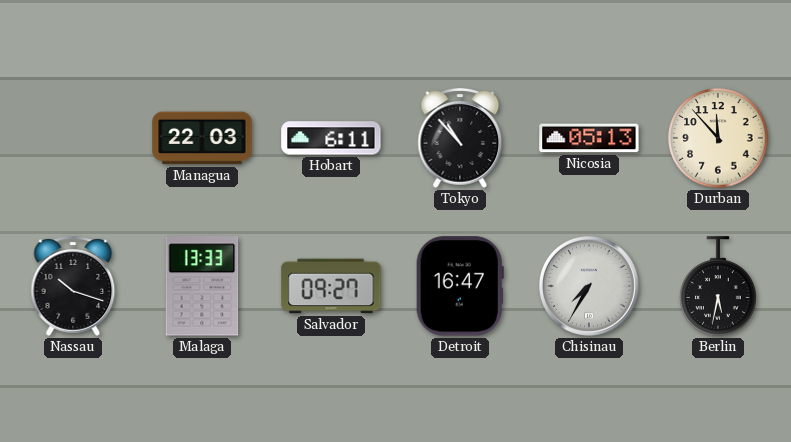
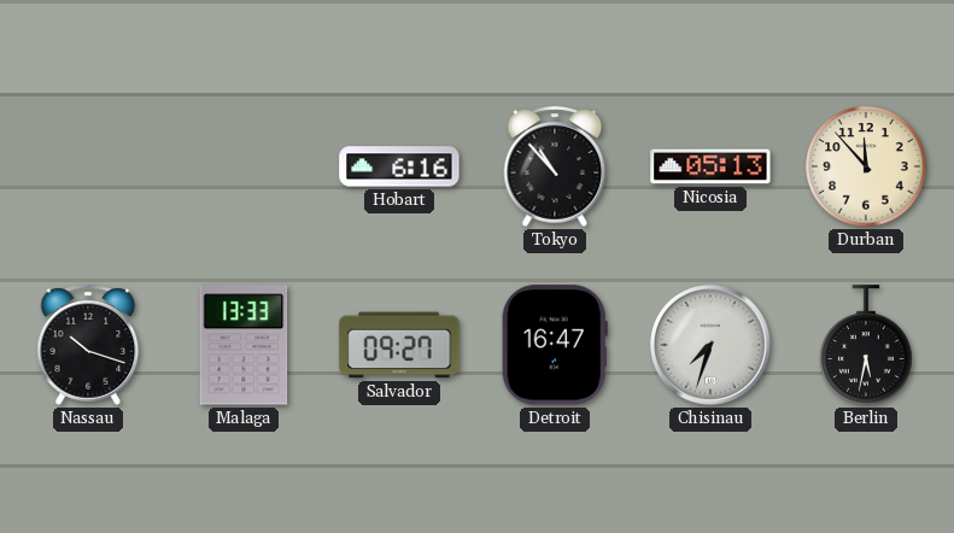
Managua: 22:03 -> none
Hobart: 6:11 -> 6:16
Chisinau: 7:35 -> 7:33
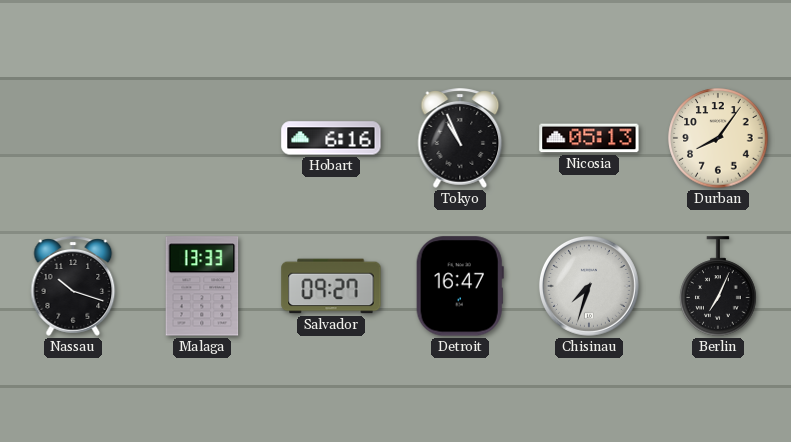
Tokyo: 10:53 -> 10:56
Durban: 11:53 -> 8:06
Berlin: 5:32 -> 7:04
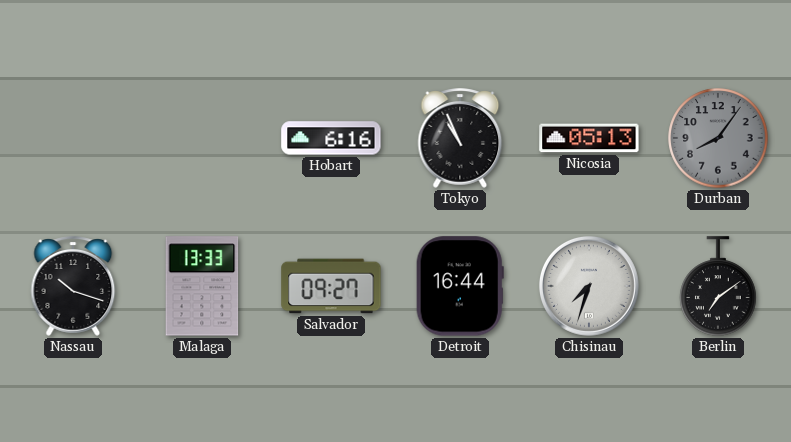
Durban dial: cream -> grey
Detroit: 16:47 -> 16:44
Berlin: 7:04 -> 7:09
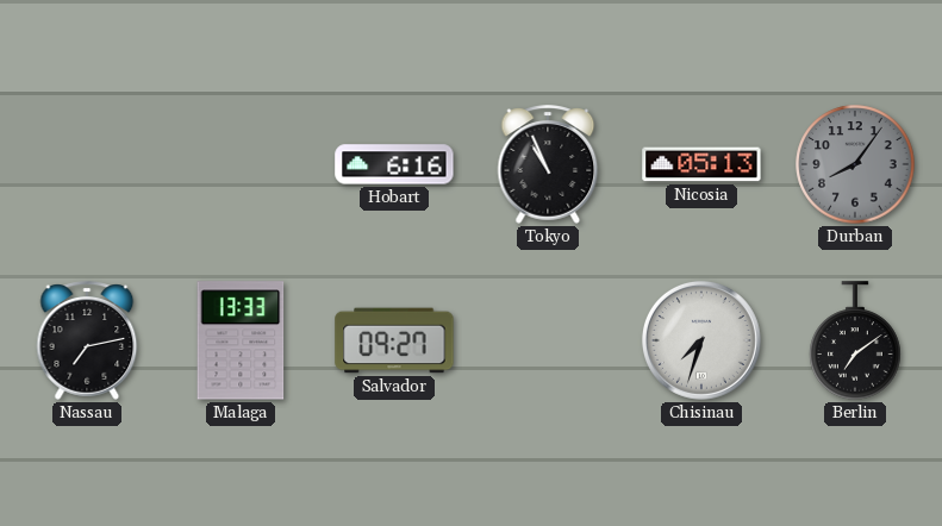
Nassau: 10:18 -> 7:13
Detroit: 16:44 -> none
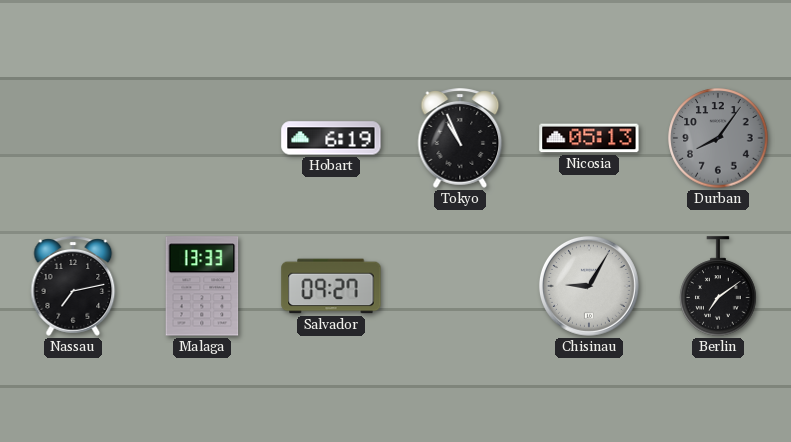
Hobart: 6:16 -> 6:19
Chisinau: 7:33 -> 9:05
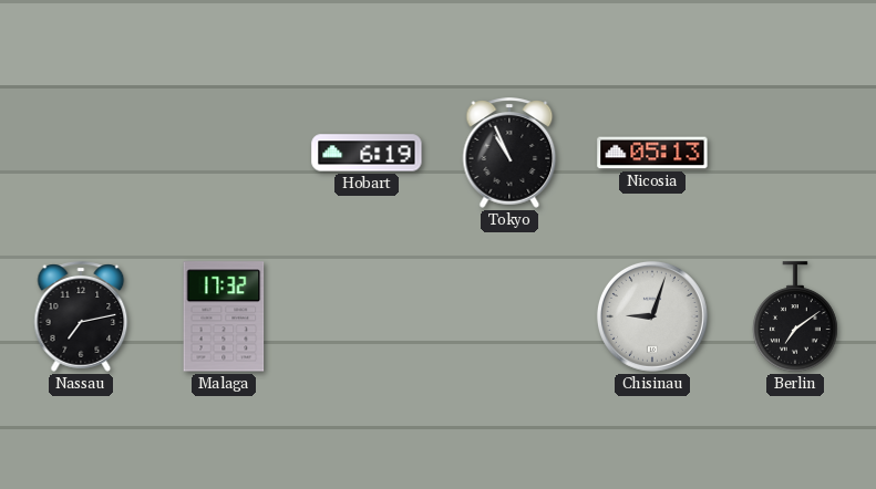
Durban: 8:06 -> none
Malaga: 13:33 -> 17:32
Salvador: 09:27 -> none
Chisinau: 9:05 -> 9:03
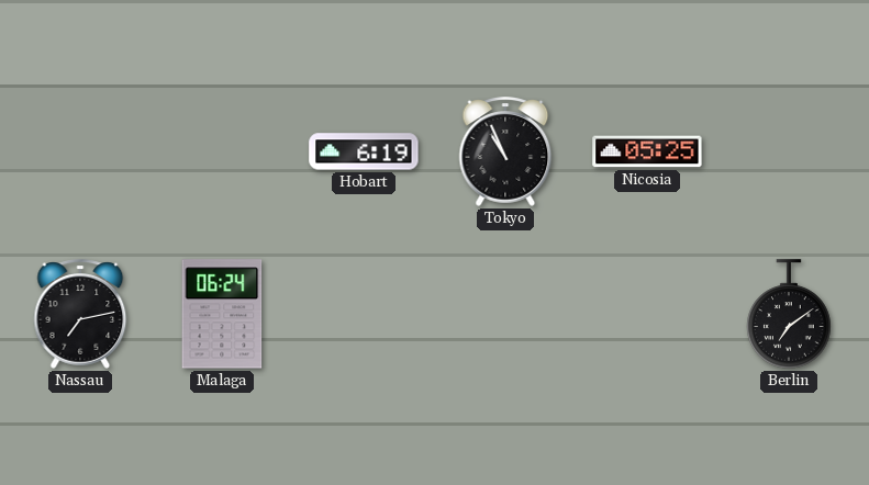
Nicosia: 05:13 -> 05:25
Malaga: 17:32 -> 06:24
Chisinau: 9:03 -> none
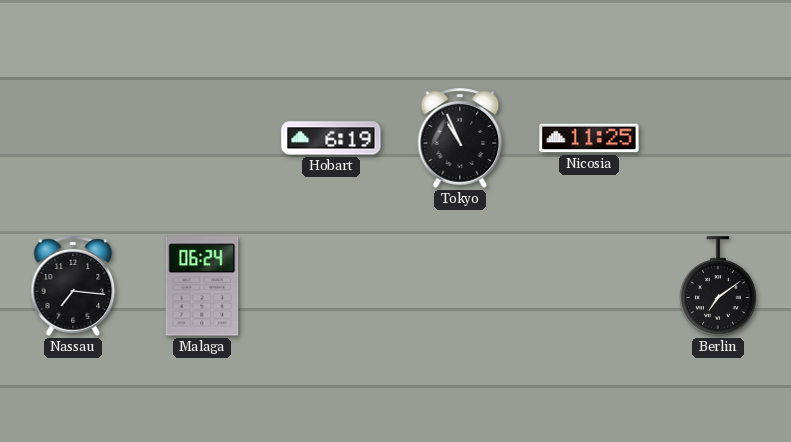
Nicosia: 05:25 -> 11:25
Nassau: 7:13 -> 7:16
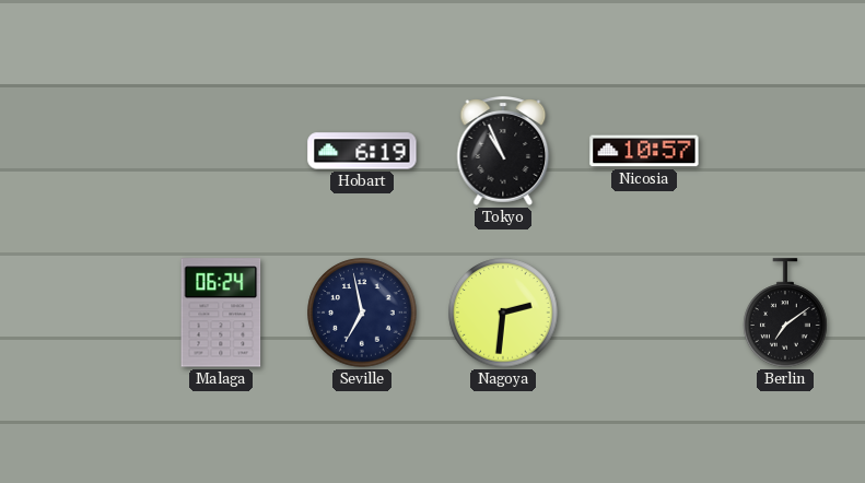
Nicosia: 11:25 -> 10:57
Nassau: 7:16 -> none
Seville: none -> 6:58
Nagoya: none -> 2:31
